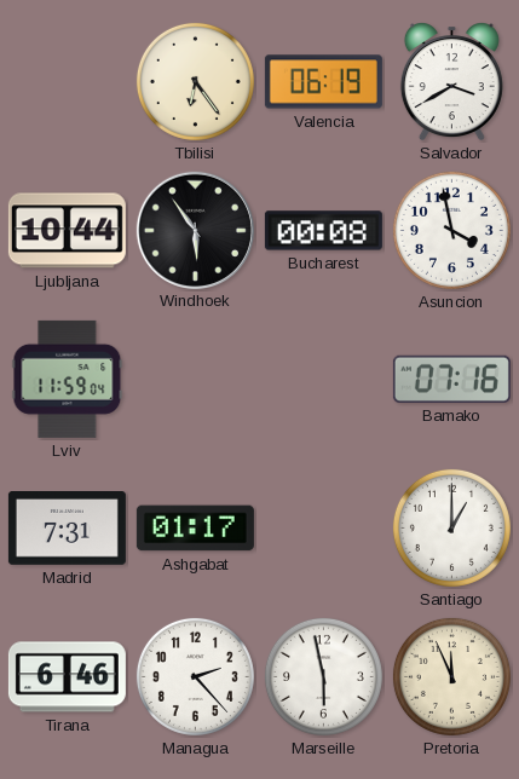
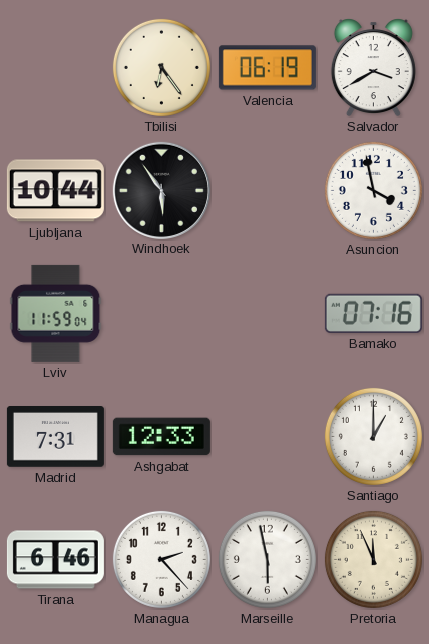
Bucharest: 00:08 -> none
Ashgabat: 01:17 -> 12:33
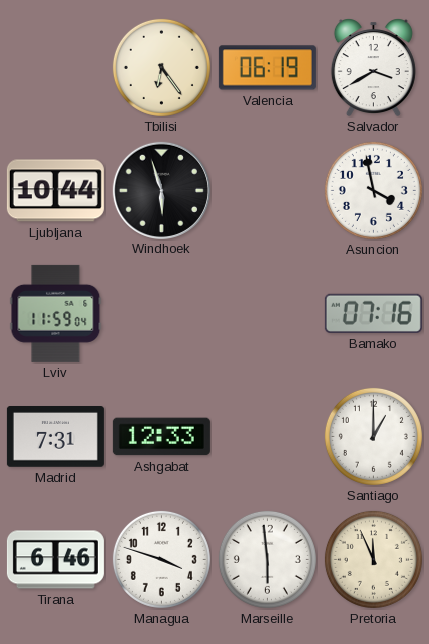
Windhoek: 5:54 -> 5:57
Managua: 2:23 -> 3:48
Marseille: 5:58 -> 5:59
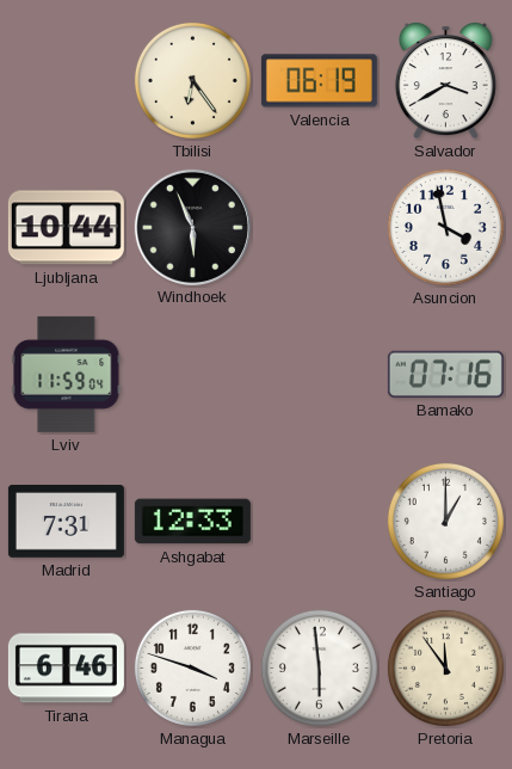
Windhoek: 5:57 -> 5:56
Pretoria: 11:56 -> 11:54
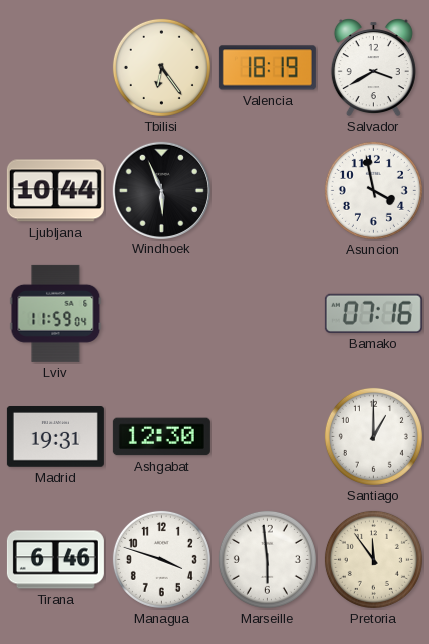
Valencia: 06:19 -> 18:19
Madrid: 7:31 -> 19:31
Ashgabat: 12:33 -> 12:30
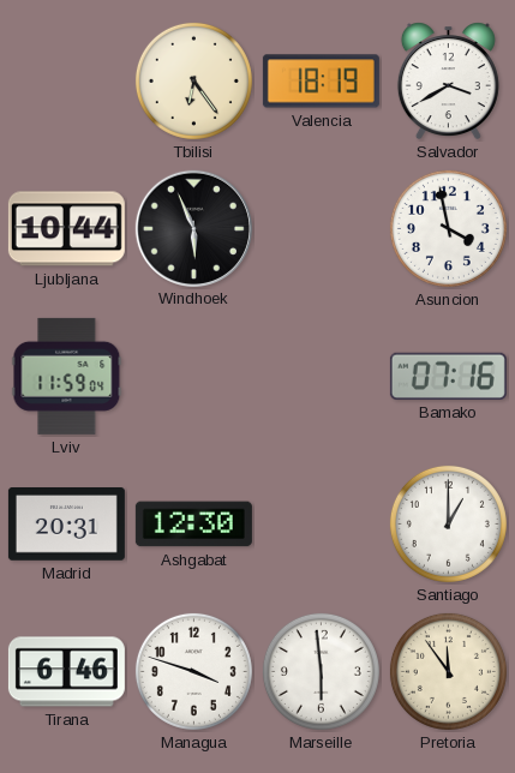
Madrid: 19:31 -> 20:31
